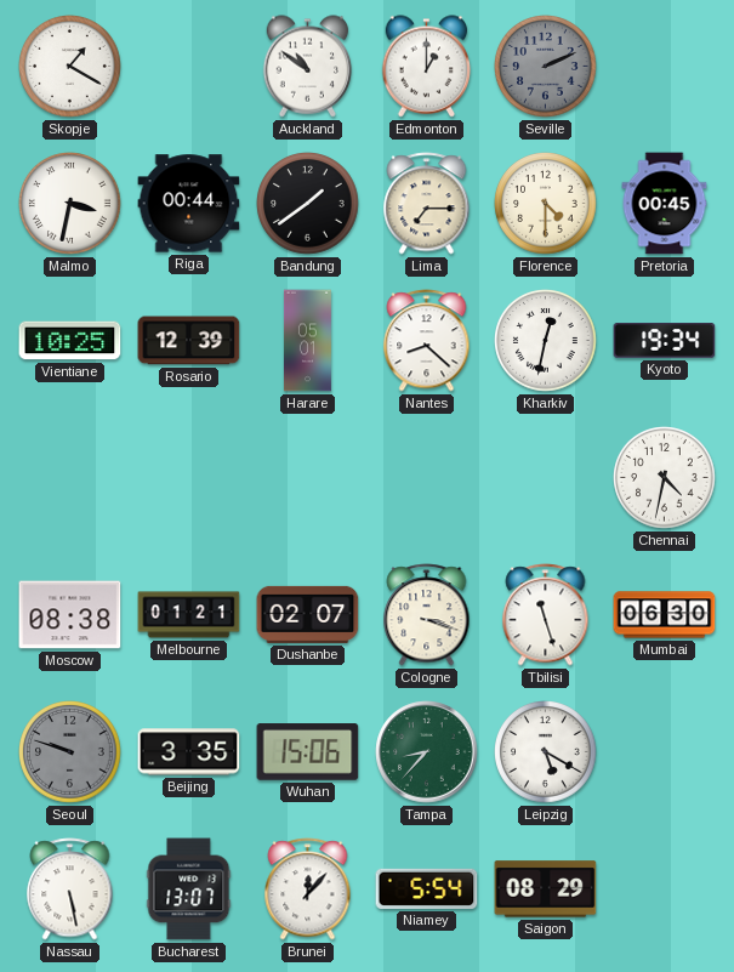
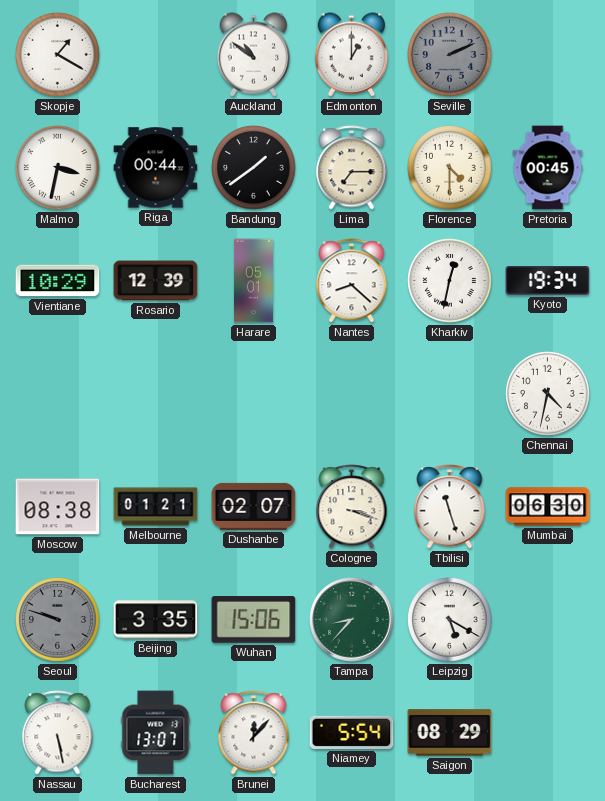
Vientiane: 10:25 -> 10:29
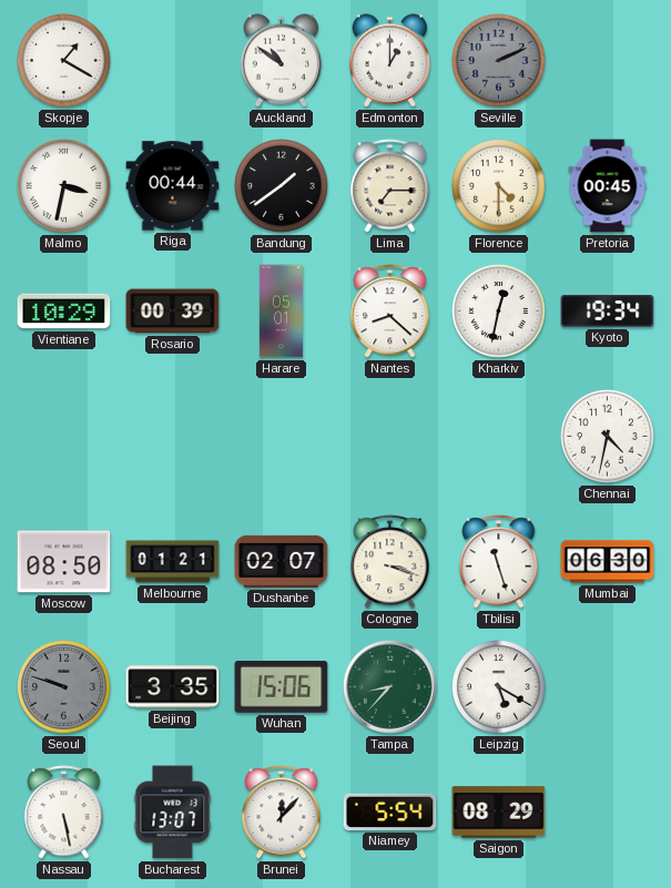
Rosario: 12:39 -> 00:39
Moscow: 08:38 -> 08:50
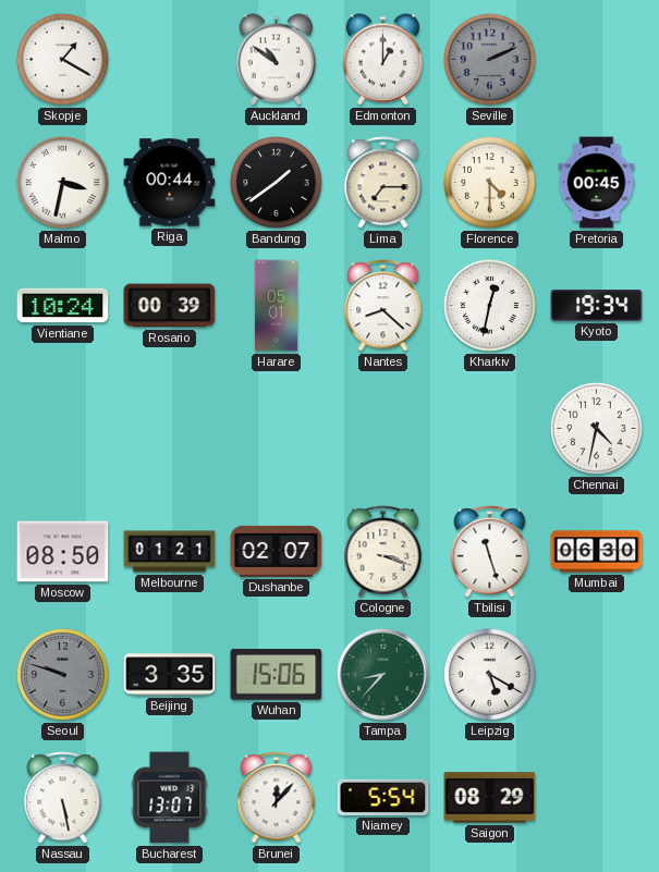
Vientiane: 10:29 -> 10:24
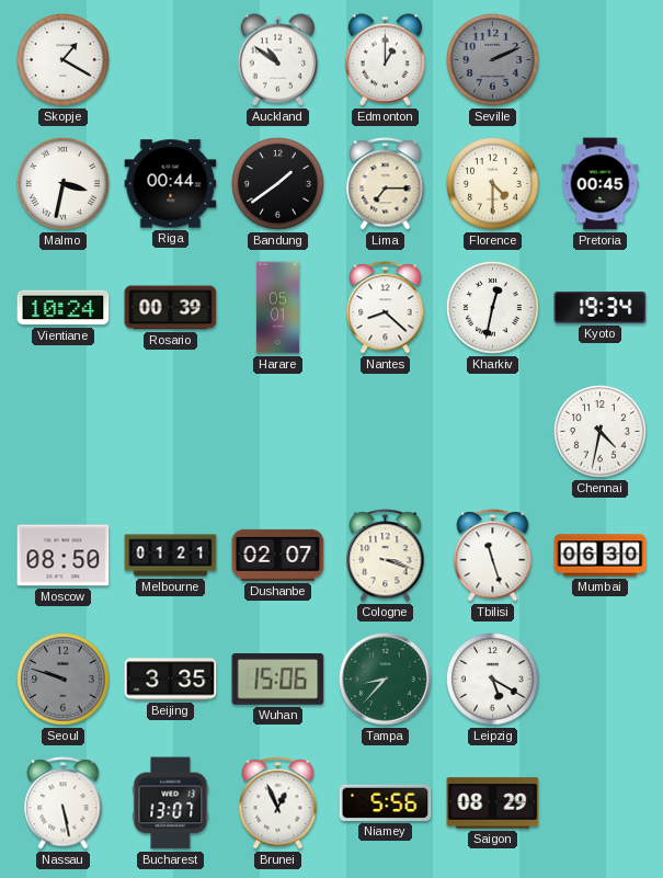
Brunei: 12:07 -> 12:56
Niamey: 5:54 -> 5:56
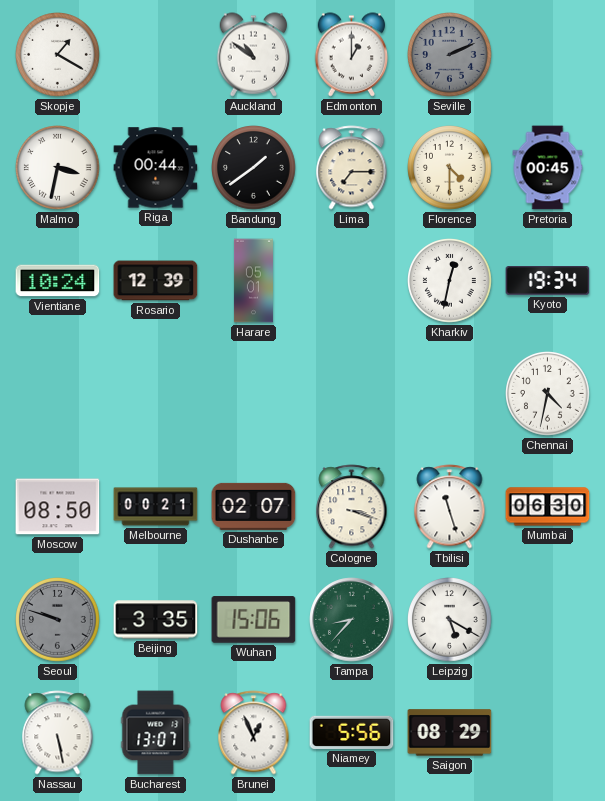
Rosario: 00:39 -> 12:39
Nantes: 8:22 -> none
Melbourne: 01:21 -> 00:21
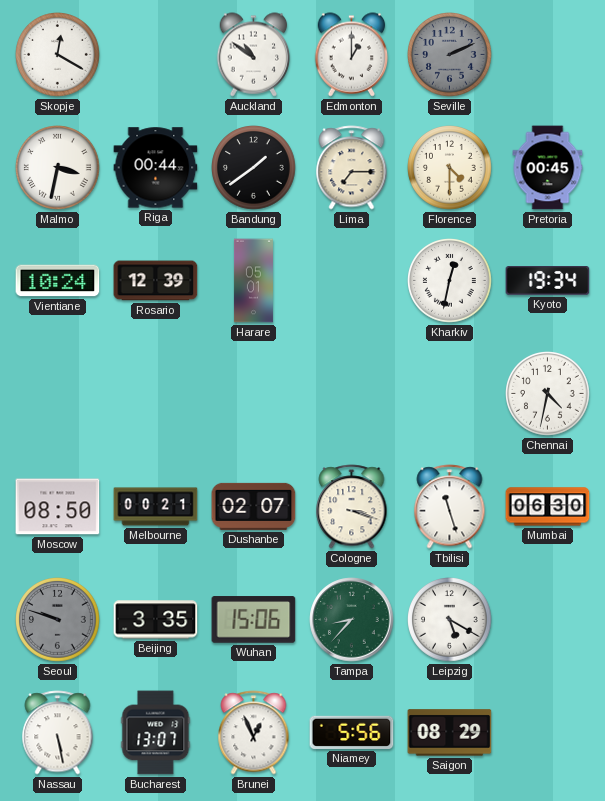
Skopje: 1:20 -> 12:20
